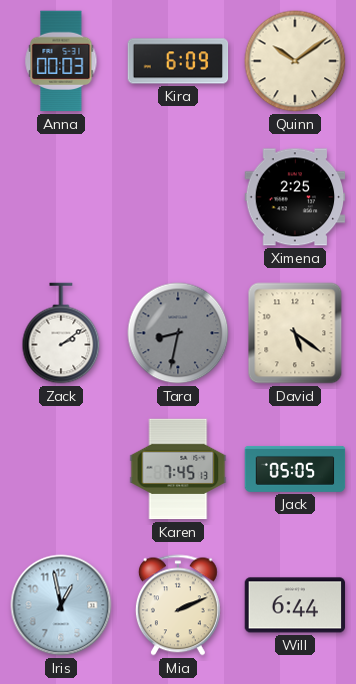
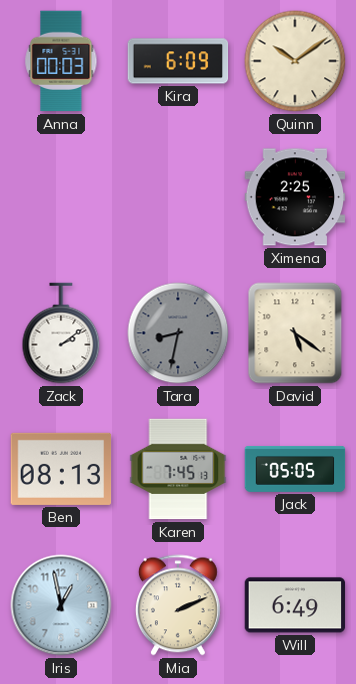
Ben: none -> 08:13
Will: 6:44 -> 6:49
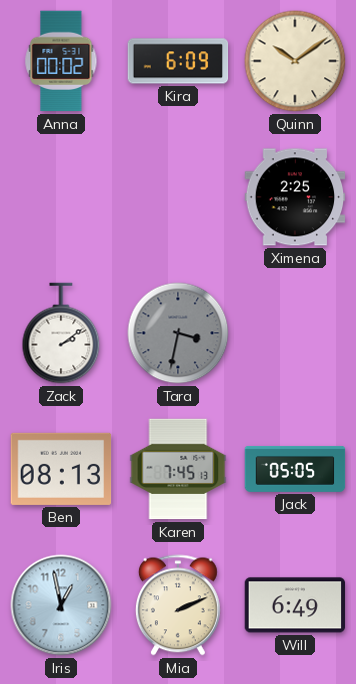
Anna: 00:03 -> 00:02
Tara: 8:32 -> 3:32
David: 5:21 -> none
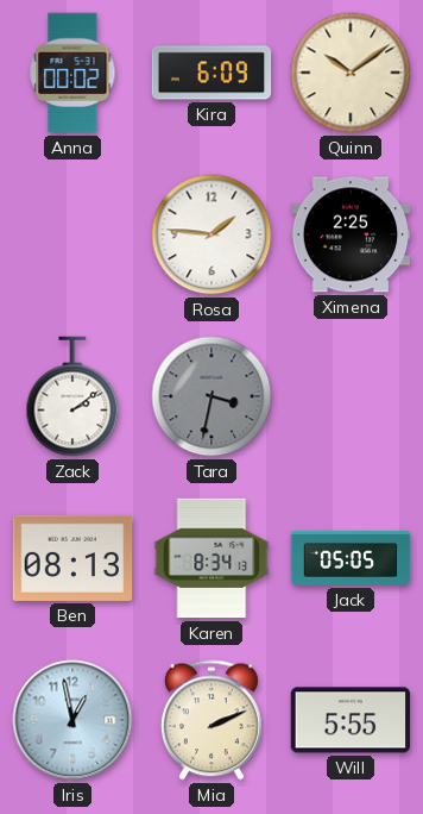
Rosa: none -> 1:46
Karen: 7:45 -> 8:34
Will: 6:49 -> 5:55
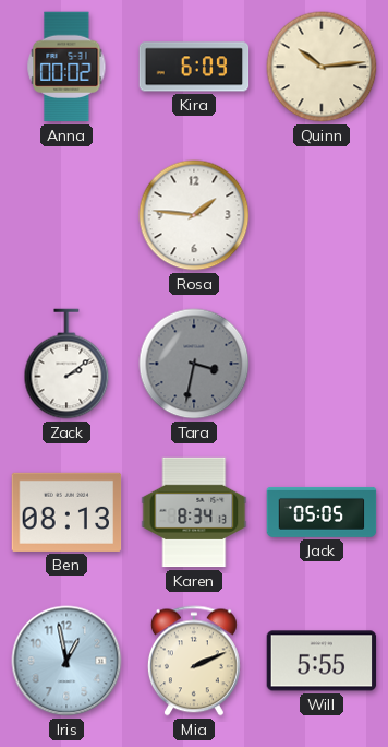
Quinn: 10:09 -> 10:14
Ximena: 2:25 -> none
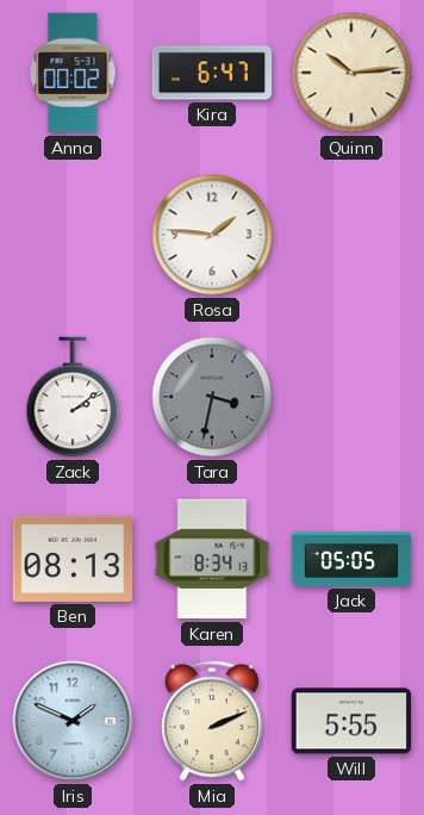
Kira: 6:09 -> 6:47
Iris: 12:58 -> 1:49
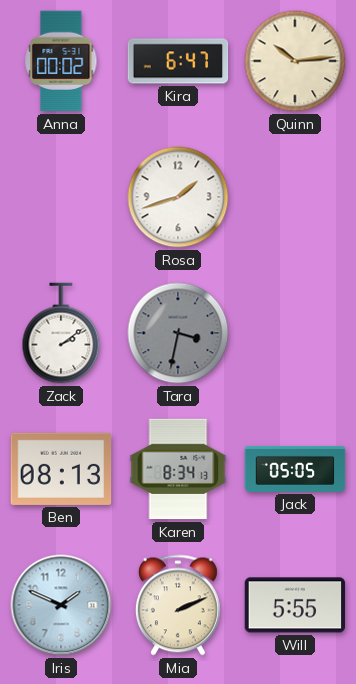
Rosa: 1:46 -> 1:42
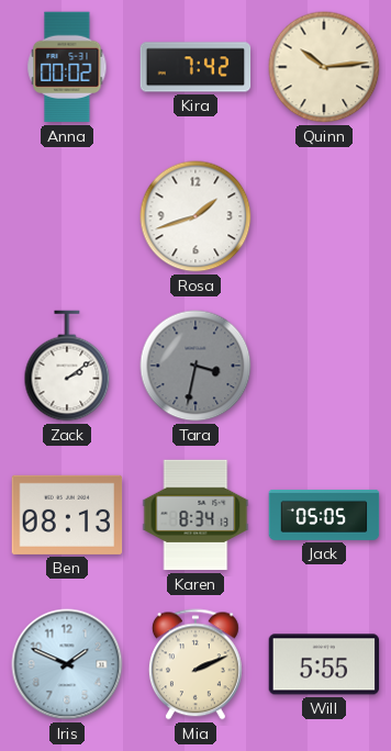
Kira: 6:47 -> 7:42
